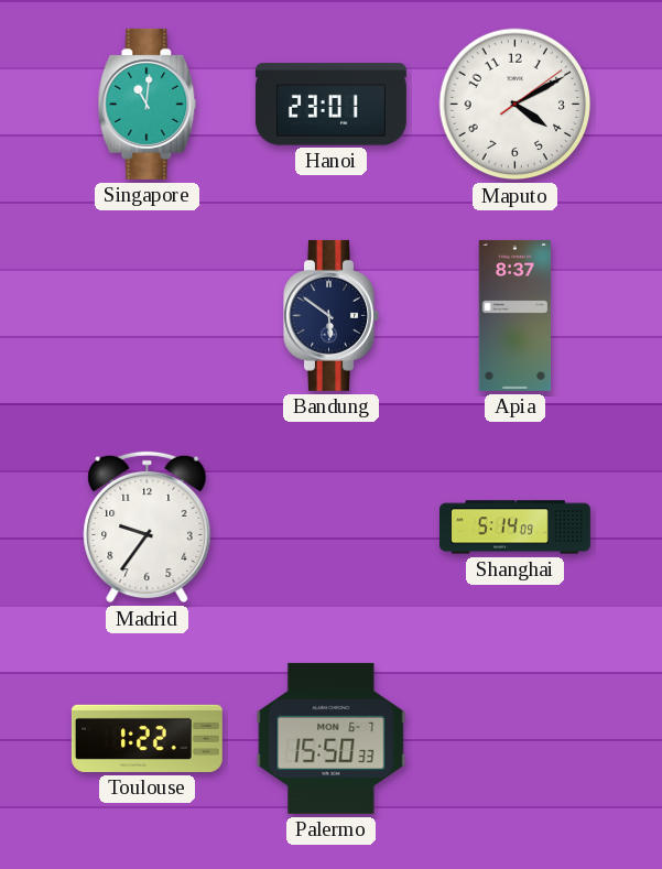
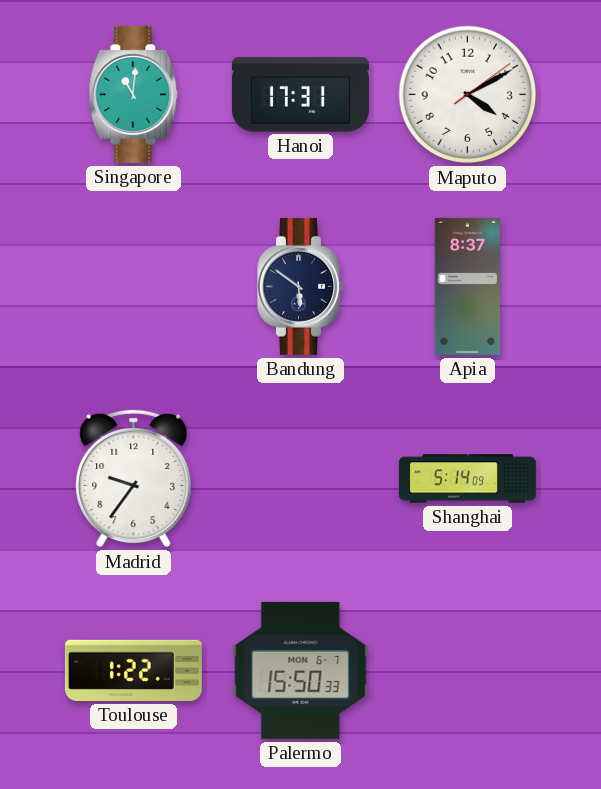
Hanoi: 23:01 -> 17:31
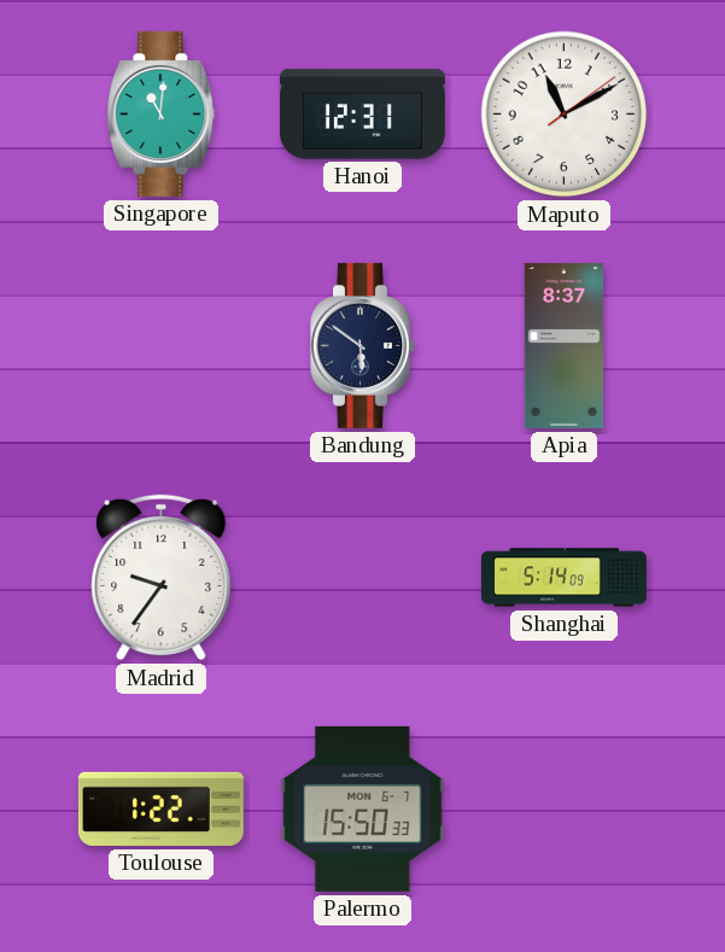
Hanoi: 17:31 -> 12:31
Maputo: 4:10 -> 11:10
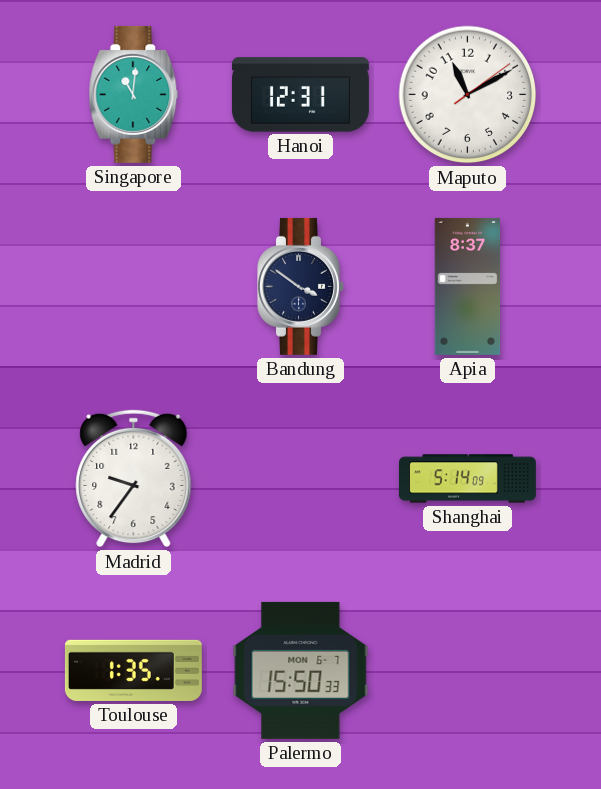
Bandung: 5:51 -> 3:51
Toulouse: 1:22 -> 1:35
